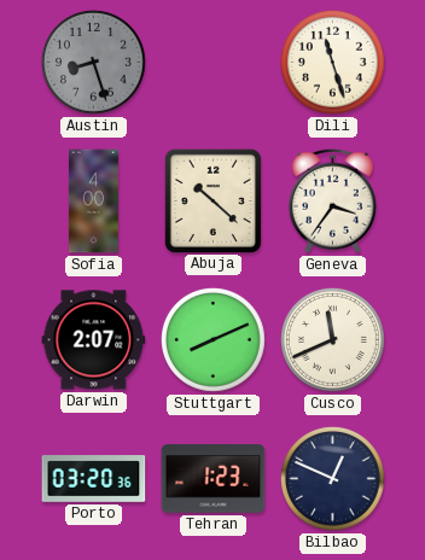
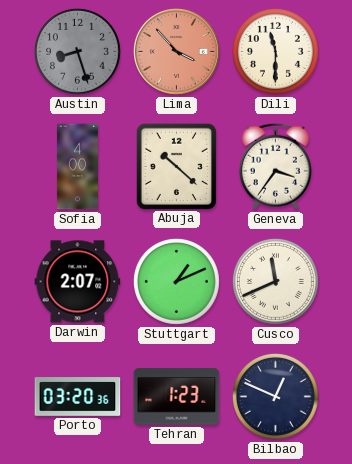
Lima: none -> 3:53
Dili: 11:27 -> 11:30
Stuttgart: 8:11 -> 1:11
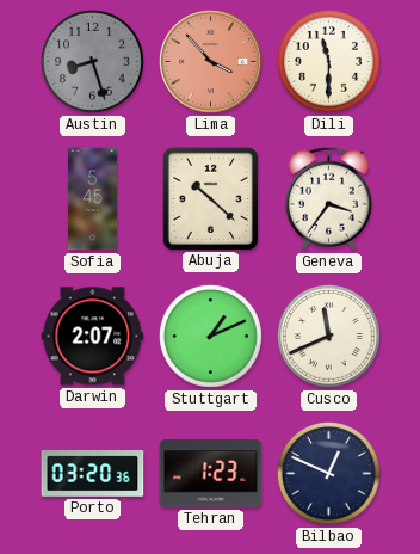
Sofia: 4:00 -> 5:45
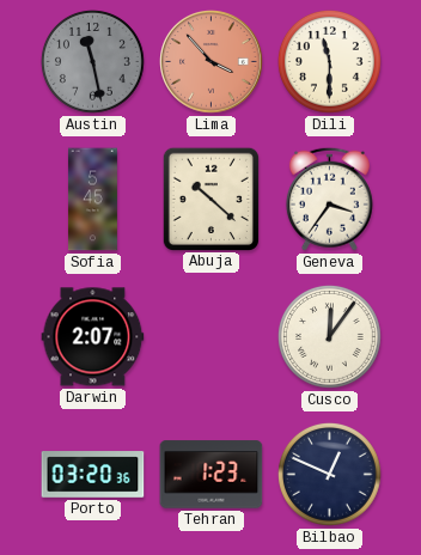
Austin: 8:27 -> 11:28
Stuttgart: 1:11 -> none
Cusco: 11:41 -> 12:06
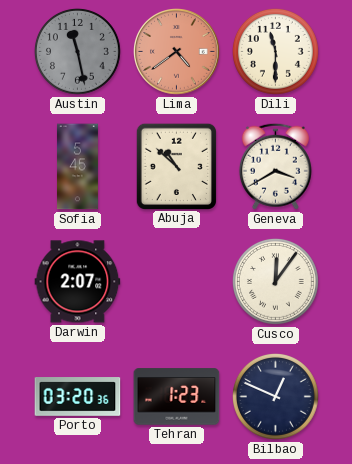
Lima: 3:53 -> 4:39
Abuja: 10:22 -> 10:52
Geneva: 3:36 -> 3:40
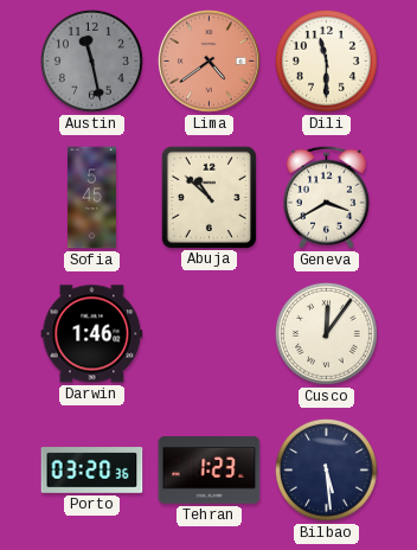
Darwin: 2:07 -> 1:46
Bilbao: 12:49 -> 5:29
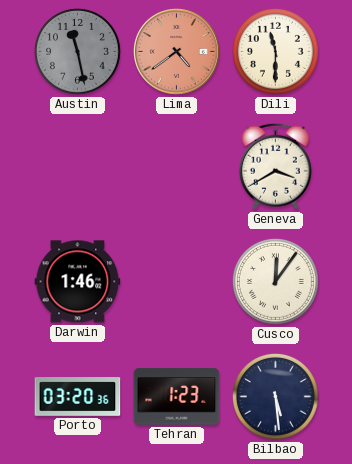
Sofia: 5:45 -> none
Abuja: 10:52 -> none
